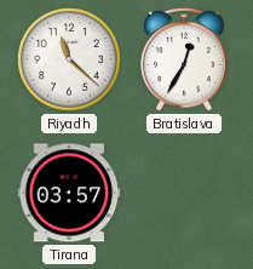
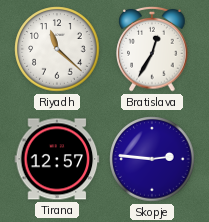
Tirana: 03:57 -> 12:57
Skopje: none -> 2:46
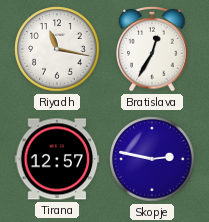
Riyadh: 11:22 -> 11:17
Skopje: 2:46 -> 2:47
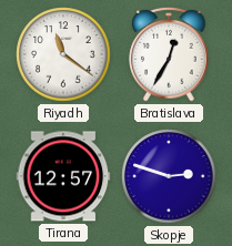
Riyadh: 11:17 -> 11:21
Skopje: 2:47 -> 2:48
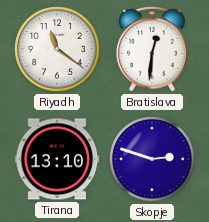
Bratislava: 12:35 -> 12:31
Tirana: 12:57 -> 13:10
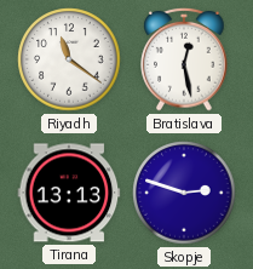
Bratislava: 12:31 -> 12:28
Tirana: 13:10 -> 13:13
